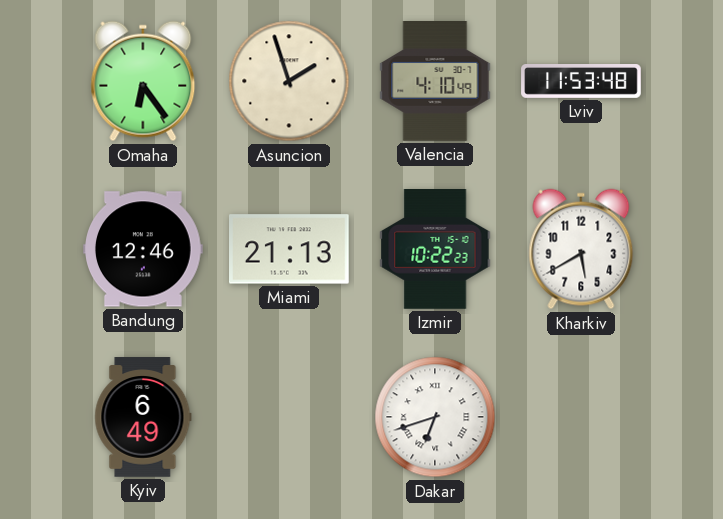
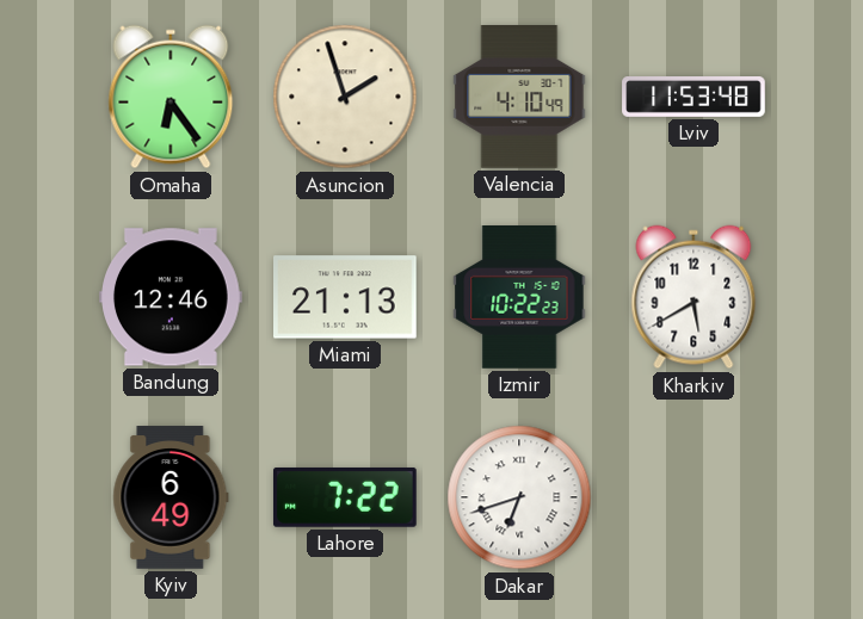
Lahore: none -> 7:22
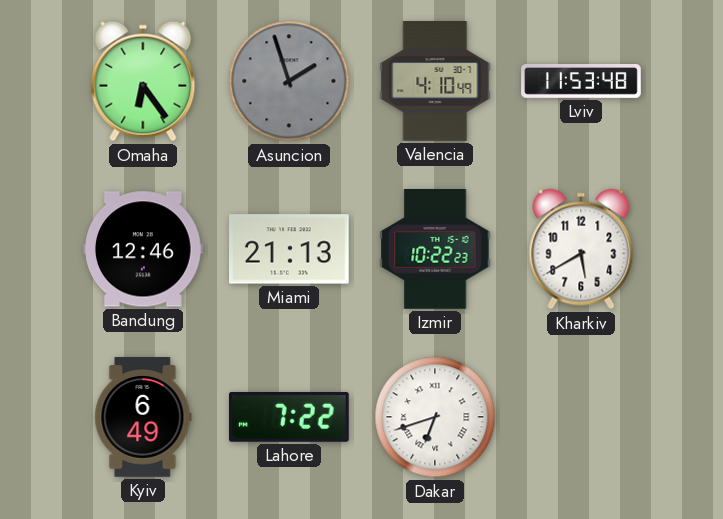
Asuncion dial: cream -> grey
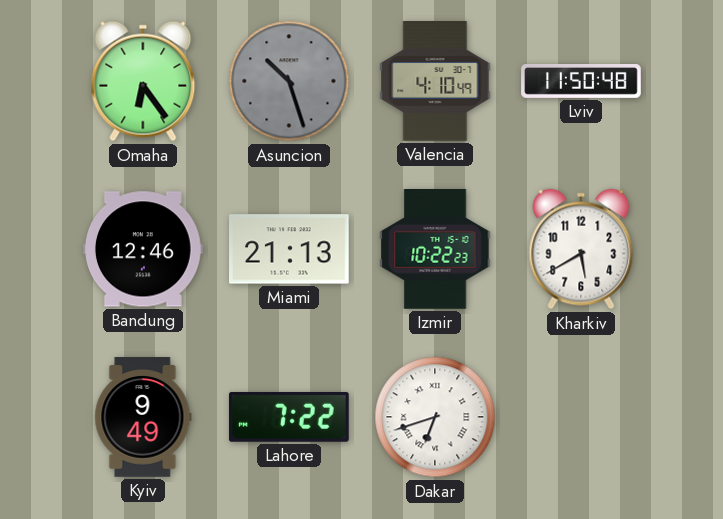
Asuncion: 1:57 -> 10:27
Lviv: 11:53 -> 11:50
Kyiv: 6:49 -> 9:49
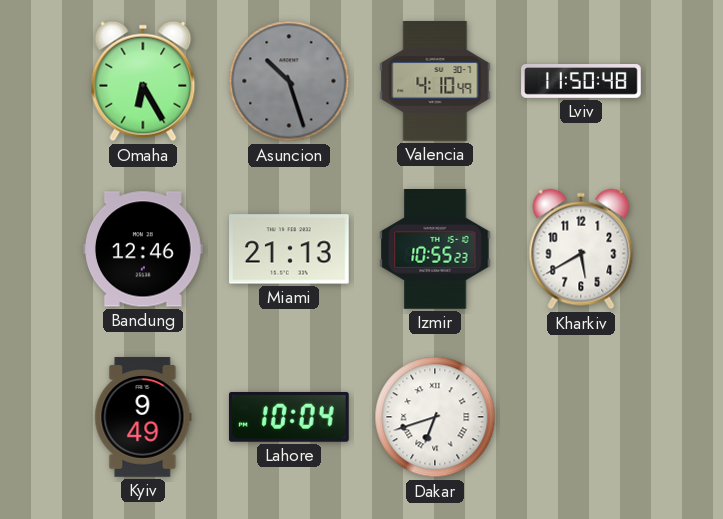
Omaha: 6:24 -> 6:25
Izmir: 10:22 -> 10:55
Lahore: 7:22 -> 10:04
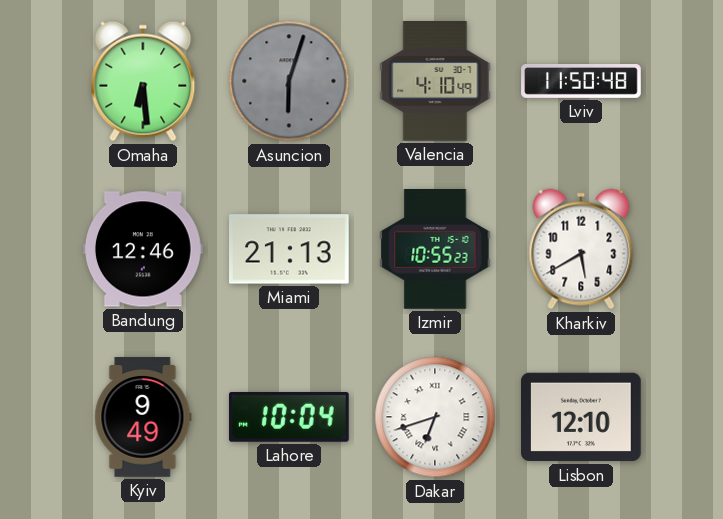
Omaha: 6:25 -> 6:29
Asuncion: 10:27 -> 6:03
Lisbon: none -> 12:10
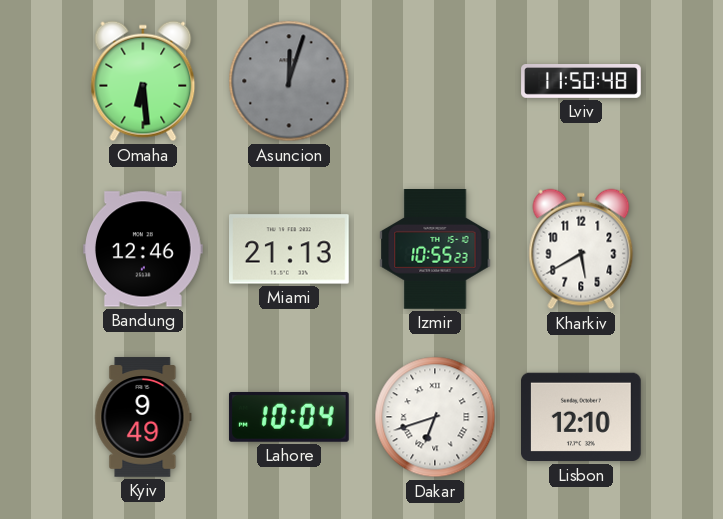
Asuncion: 6:03 -> 12:03
Valencia: 4:10 -> none
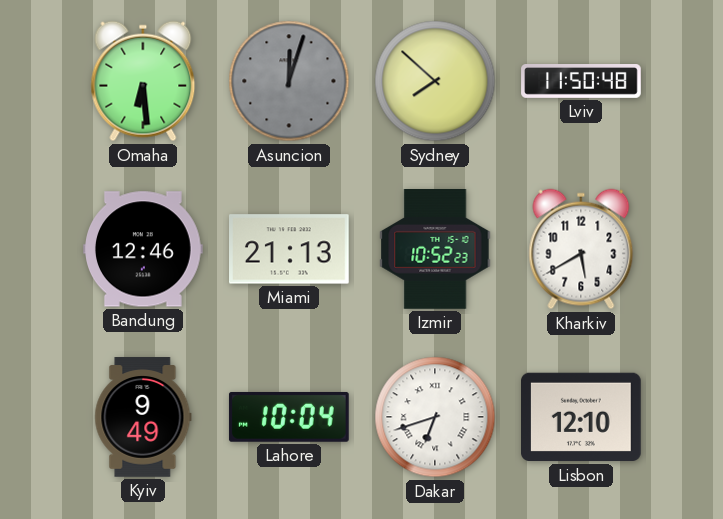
Sydney: none -> 7:52
Izmir: 10:55 -> 10:52
